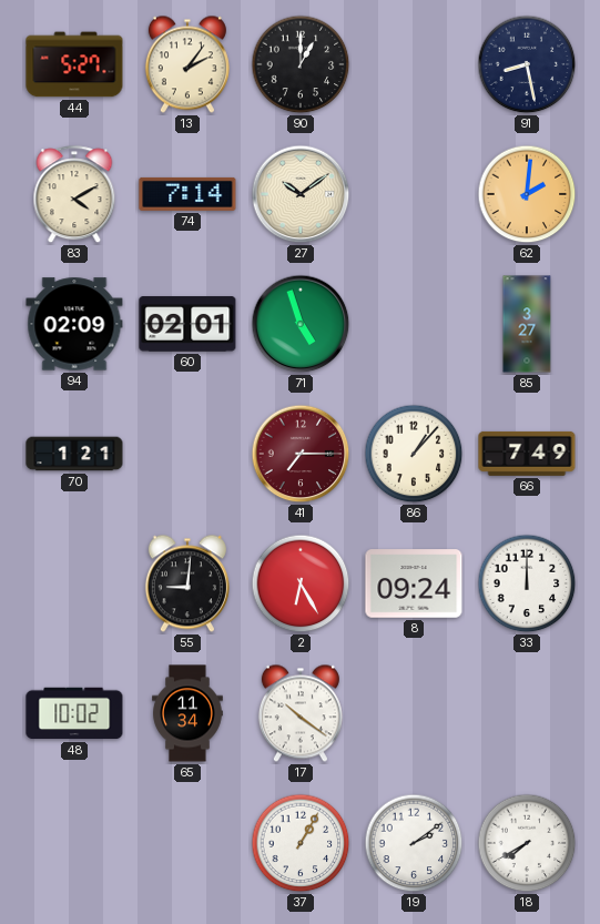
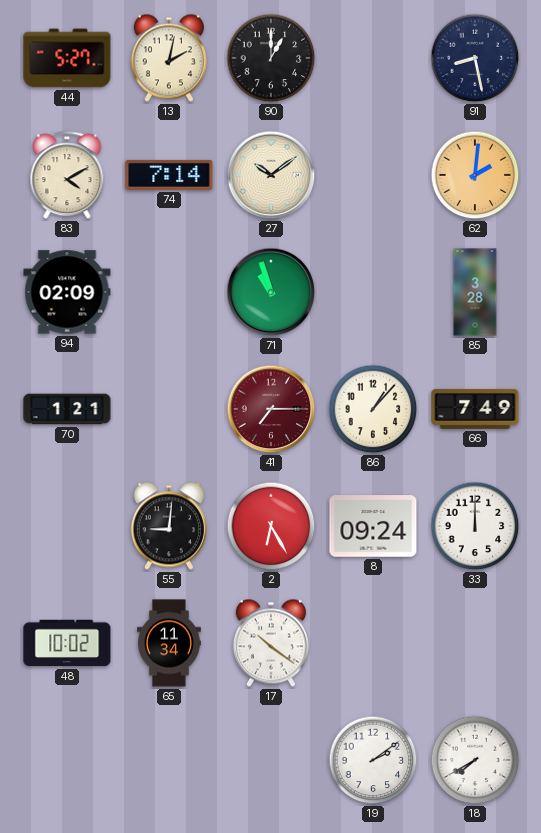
13: 2:06 -> 2:02
60: 02:01 -> none
71: 4:57 -> 10:57
85: 3:27 -> 3:28
37: 1:05 -> none
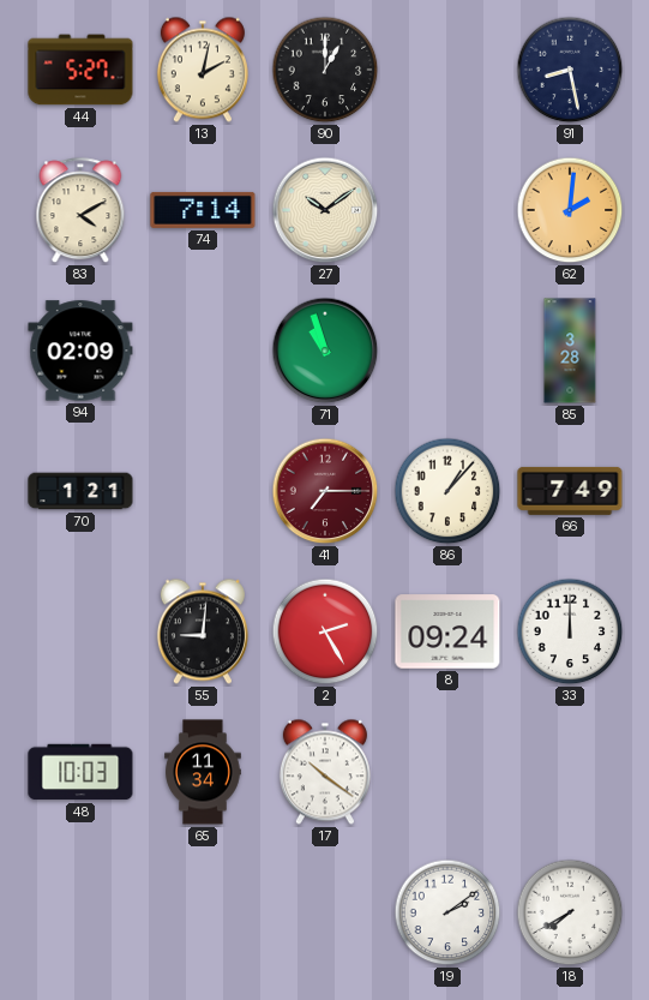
2: 6:25 -> 2:25
48: 10:02 -> 10:03
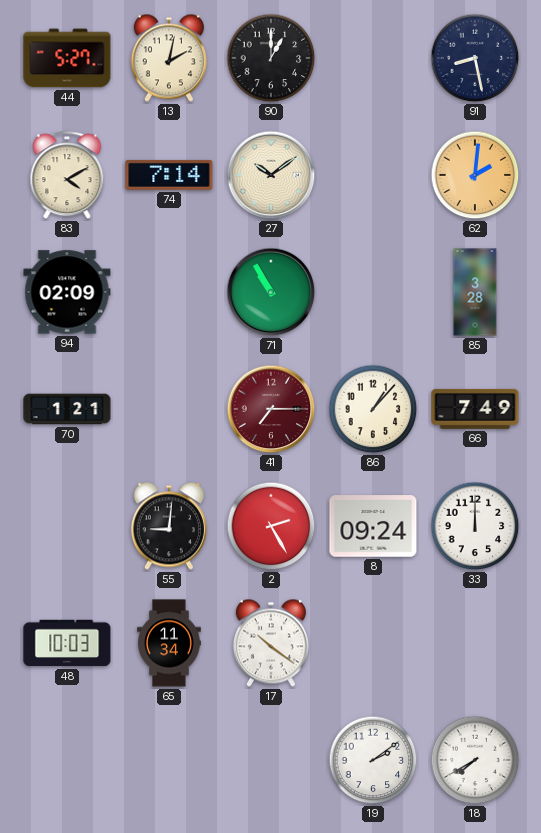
71: 10:57 -> 10:55
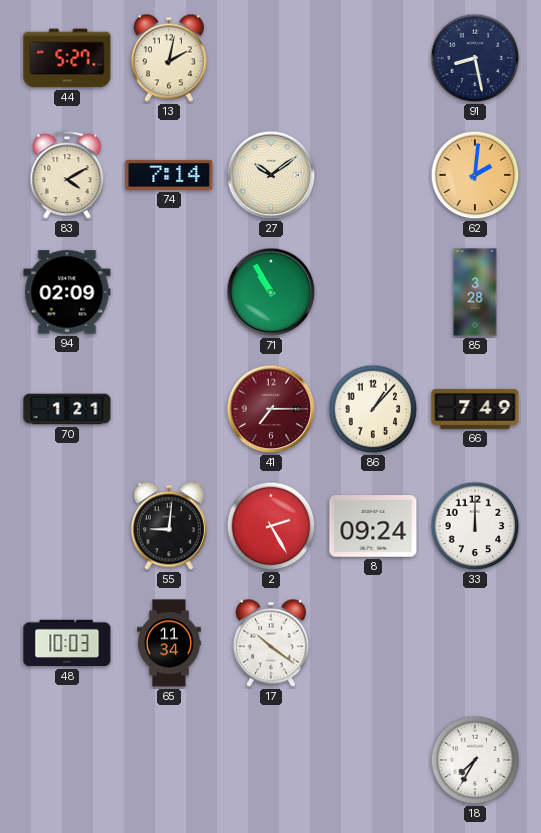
90: 1:00 -> none
19: 2:09 -> none
18: 7:40 -> 7:35
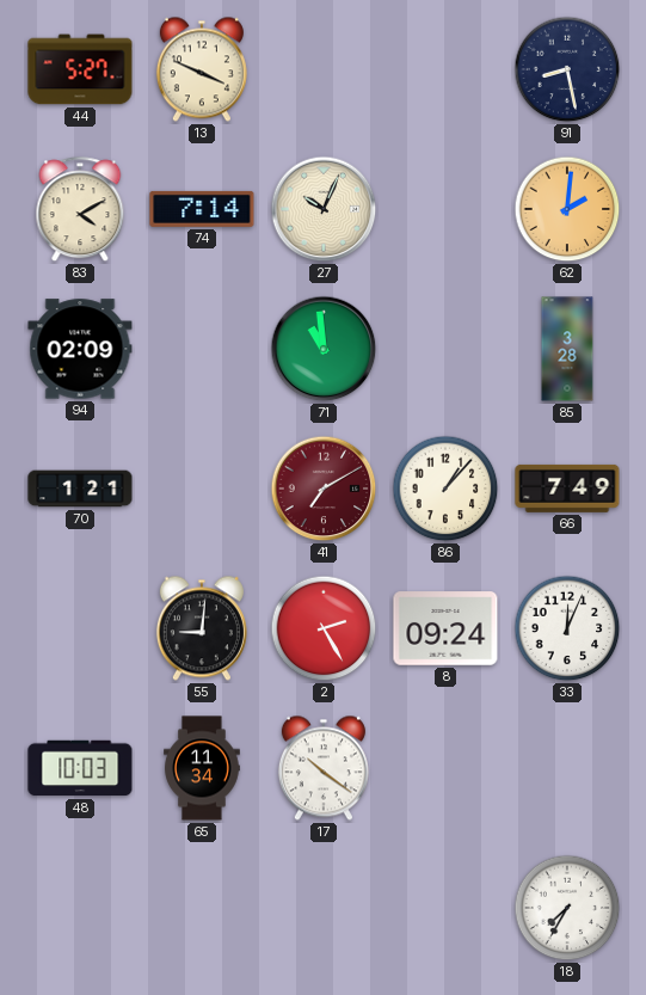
13: 2:02 -> 3:49
27: 10:09 -> 10:04
71: 10:55 -> 10:59
41: 7:15 -> 7:10
33: 12:00 -> 12:04
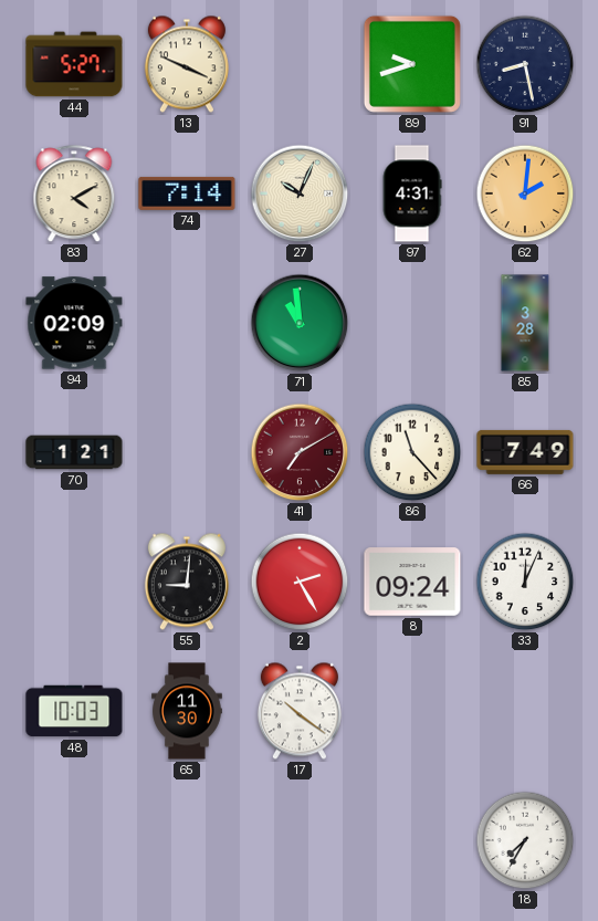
89: none -> 9:42
97: none -> 4:31
86: 1:07 -> 11:23
65: 11:34 -> 11:30
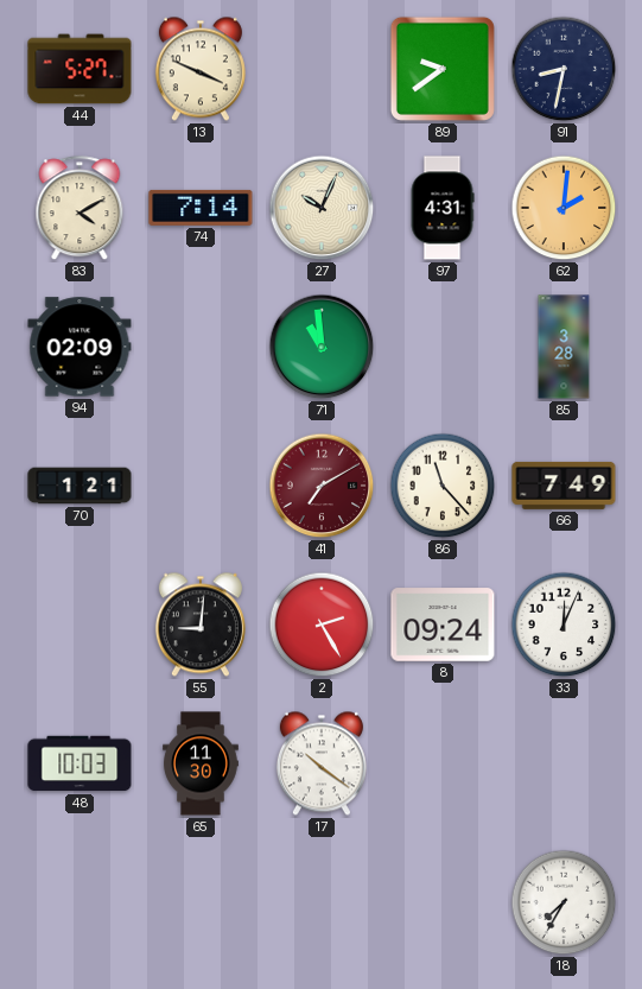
89: 9:42 -> 9:39
91: 8:28 -> 8:32
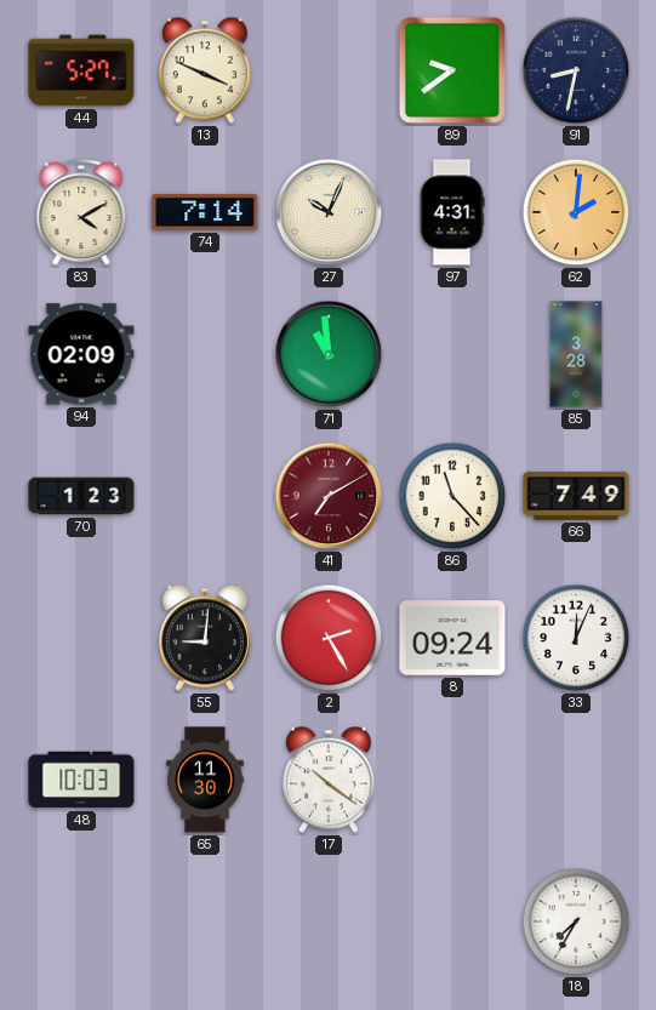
70: 1:21 -> 1:23
